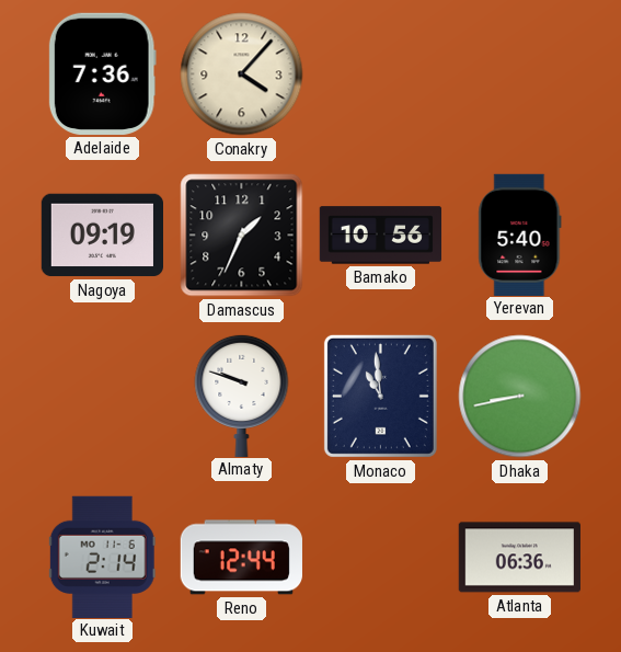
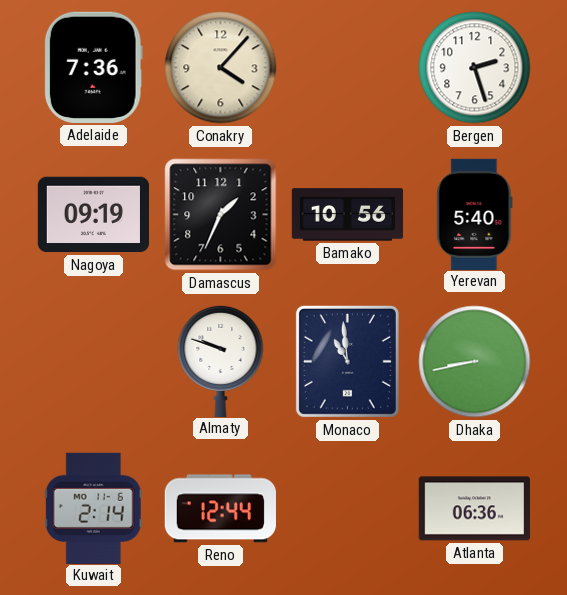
Bergen: none -> 2:27
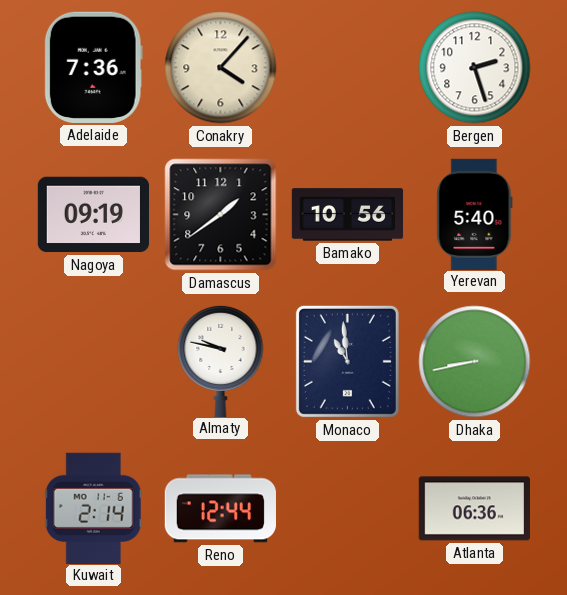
Damascus: 1:34 -> 1:39
Almaty: 9:48 -> 9:47
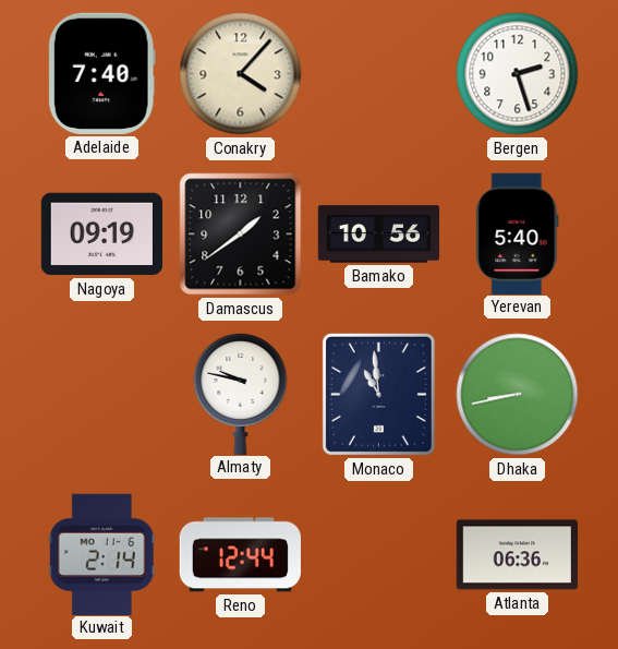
Adelaide: 7:36 -> 7:40
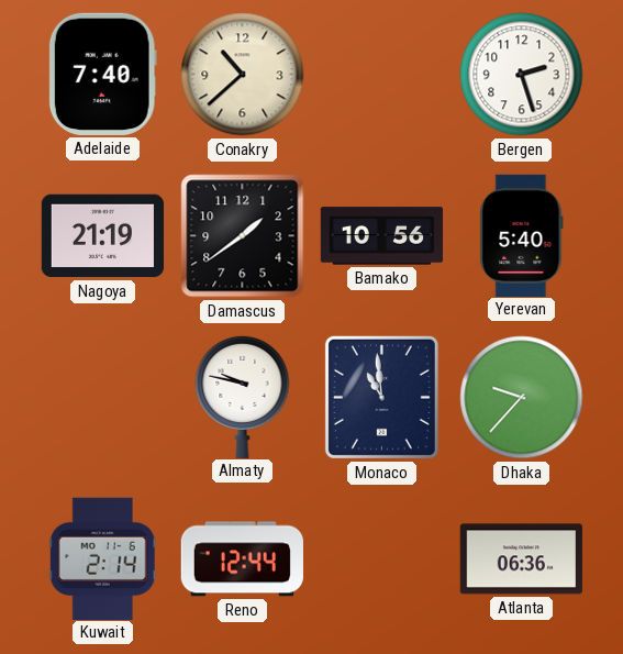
Conakry: 4:07 -> 10:38
Nagoya: 09:19 -> 21:19
Dhaka: 8:43 -> 9:37
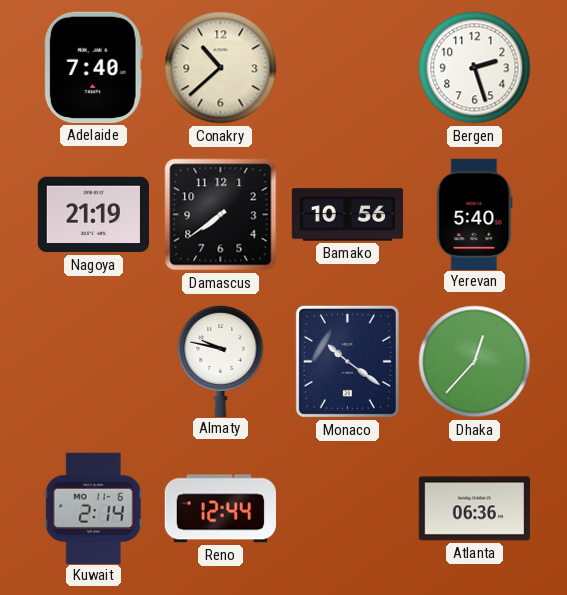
Damascus: 1:39 -> 7:39
Monaco: 10:59 -> 10:21
Dhaka: 9:37 -> 12:37
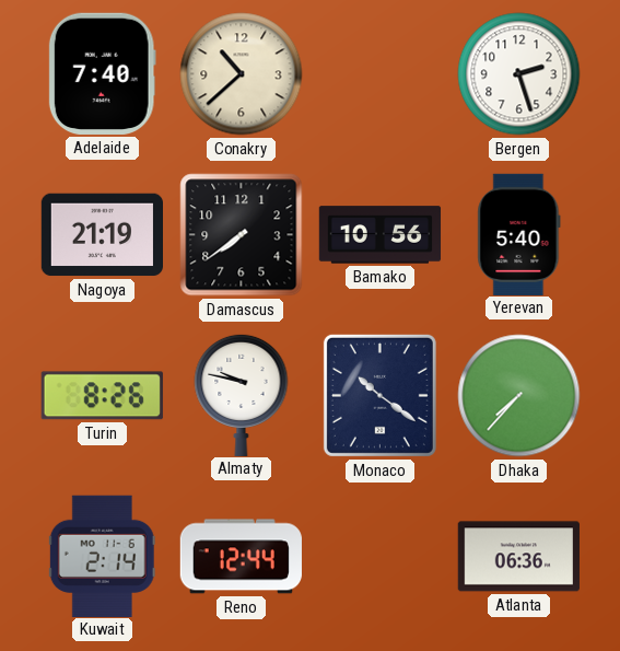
Turin: none -> 8:26
Dhaka: 12:37 -> 7:37
